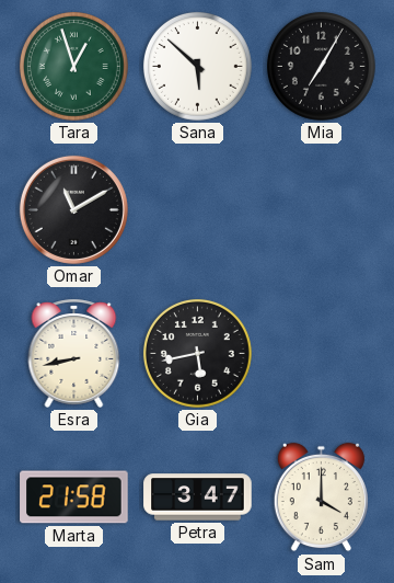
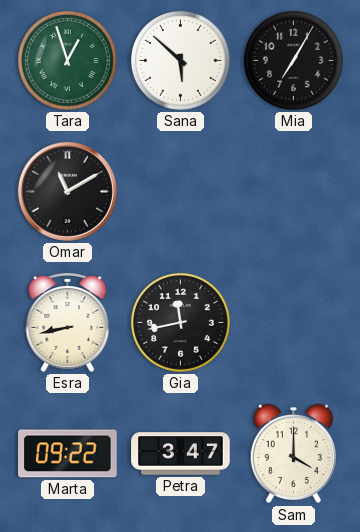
Gia: 5:43 -> 11:43
Marta: 21:58 -> 09:22
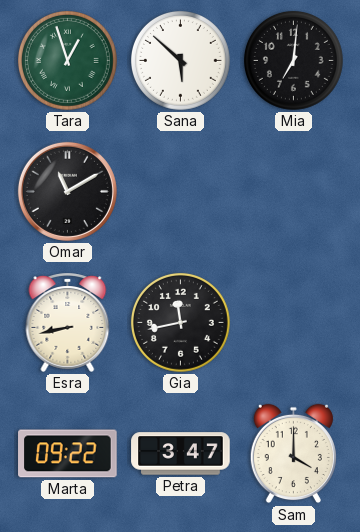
Mia: 7:05 -> 7:01
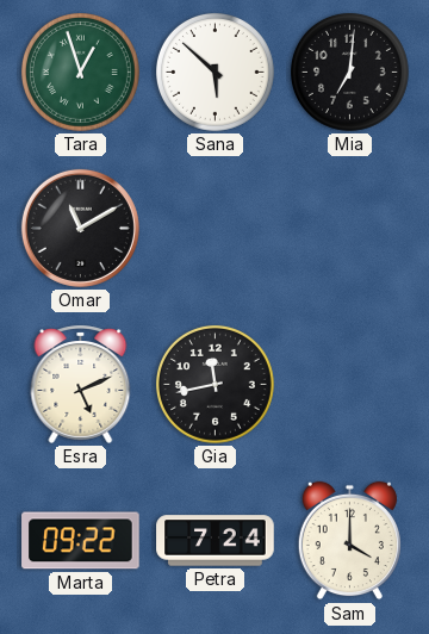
Esra: 8:43 -> 5:11
Petra: 3:47 -> 7:24
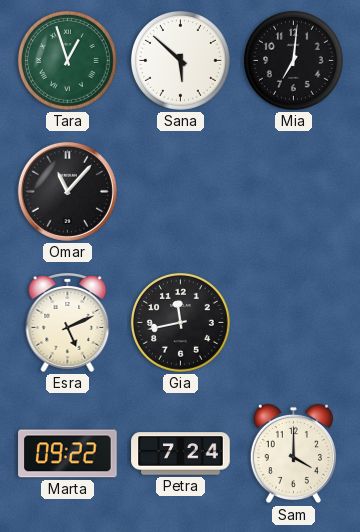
Omar: 11:10 -> 11:07
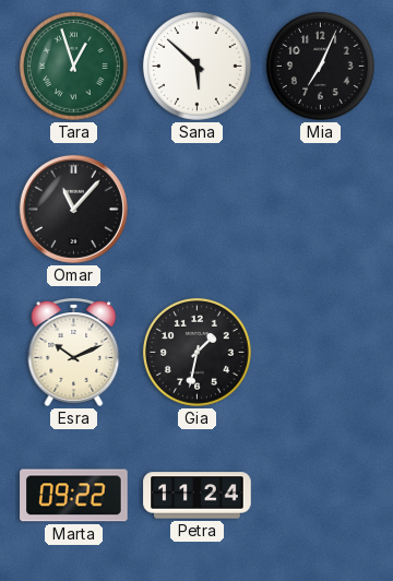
Mia: 7:01 -> 7:04
Esra: 5:11 -> 10:11
Gia: 11:43 -> 1:32
Petra: 7:24 -> 11:24
Sam: 4:00 -> none
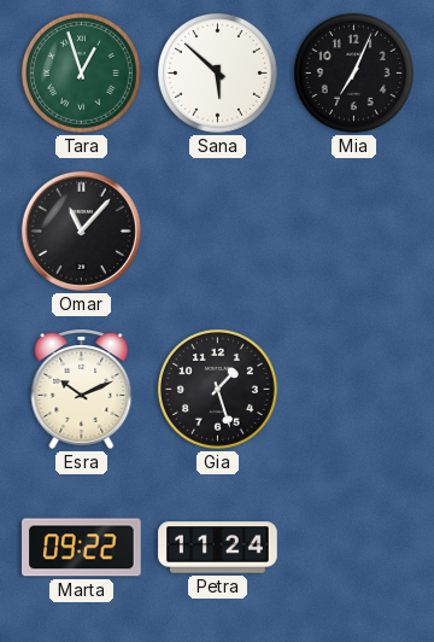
Gia: 1:32 -> 1:27
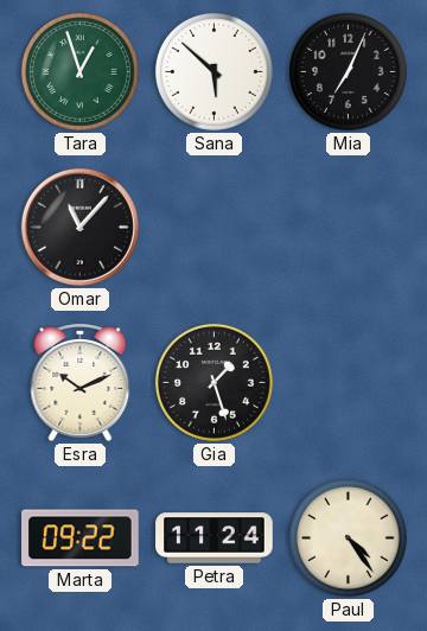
Paul: none -> 4:24
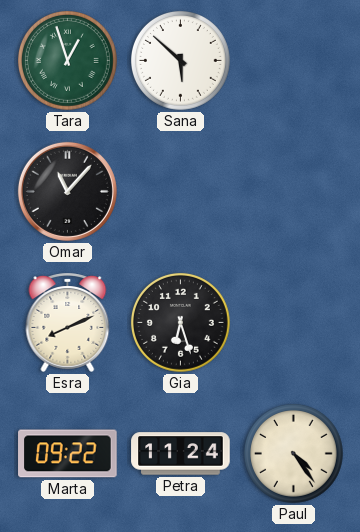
Mia: 7:04 -> none
Esra: 10:11 -> 8:11
Gia: 1:27 -> 6:27
